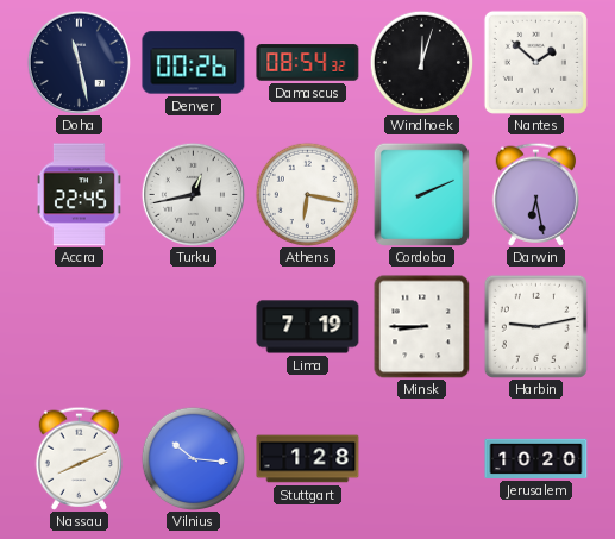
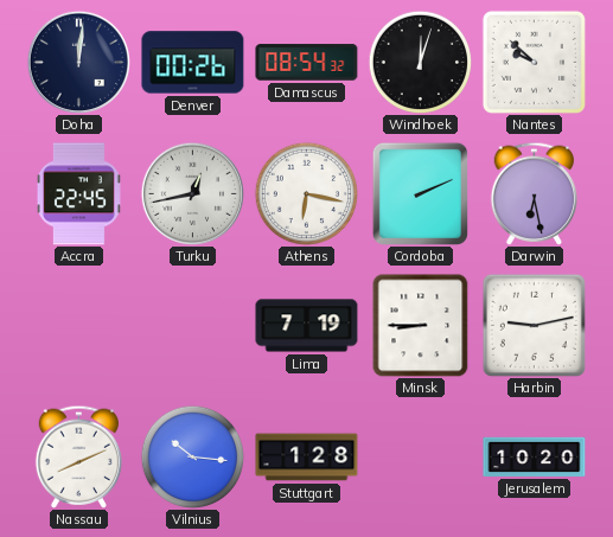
Doha: 11:28 -> 12:01
Nantes: 1:52 -> 9:52
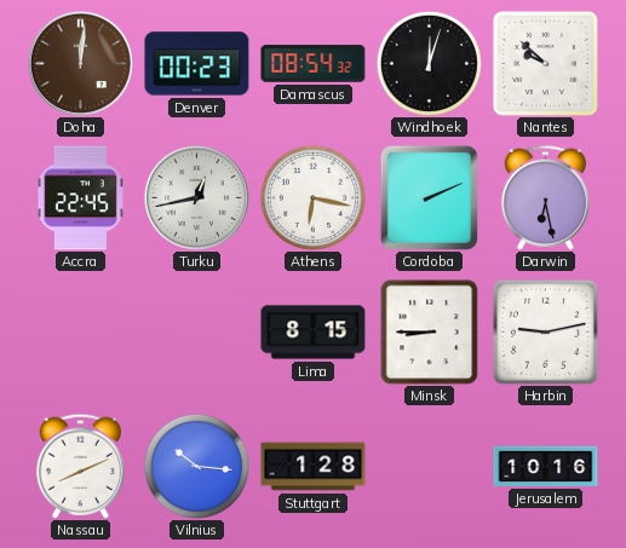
Doha dial: navy -> brown
Denver: 00:26 -> 00:23
Lima: 7:19 -> 8:15
Jerusalem: 10:20 -> 10:16
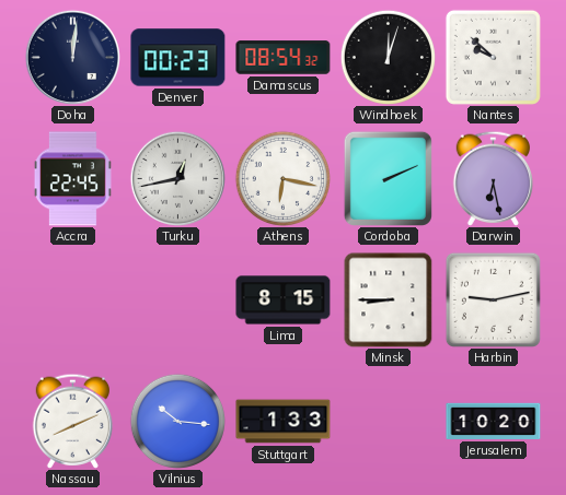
Doha dial: brown -> navy
Stuttgart: 1:28 -> 1:33
Jerusalem: 10:16 -> 10:20
